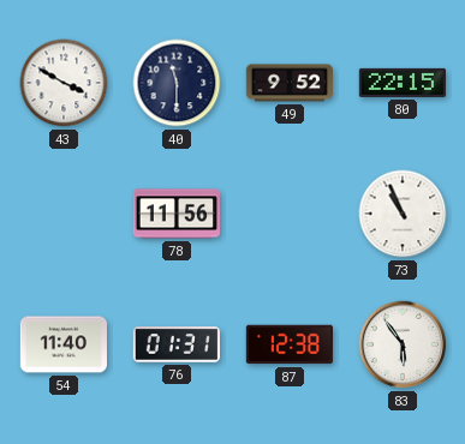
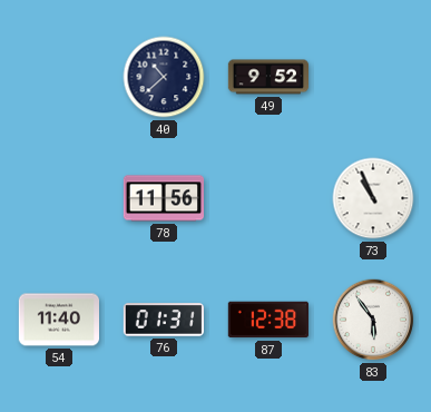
43: 3:50 -> none
40: 11:30 -> 10:38
80: 22:15 -> none
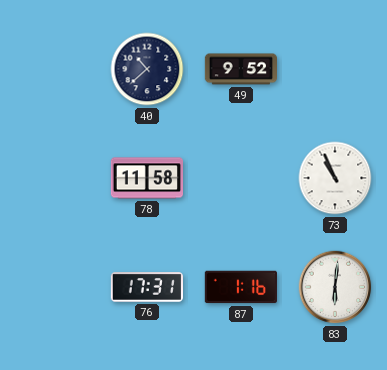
78: 11:56 -> 11:58
54: 11:40 -> none
76: 01:31 -> 17:31
87: 12:38 -> 1:16
83: 5:54 -> 6:01
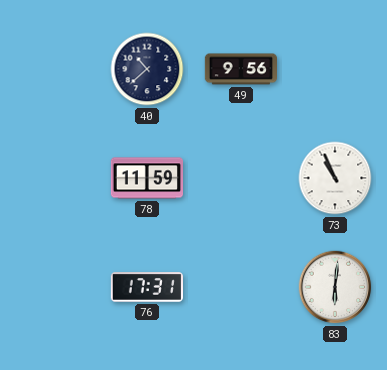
49: 9:52 -> 9:56
78: 11:58 -> 11:59
87: 1:16 -> none
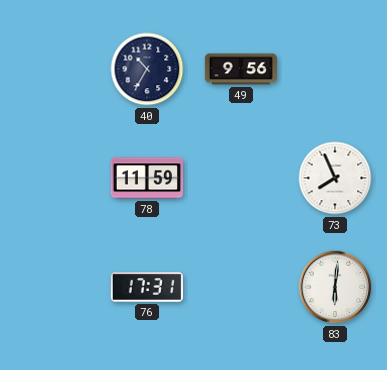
40: 10:38 -> 10:35
73: 10:56 -> 7:56
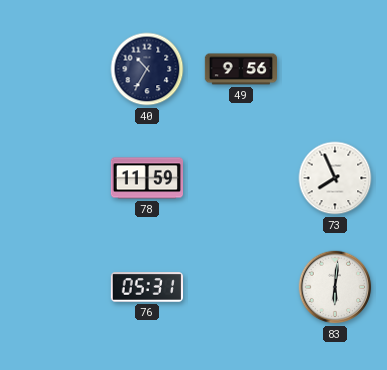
76: 17:31 -> 05:31
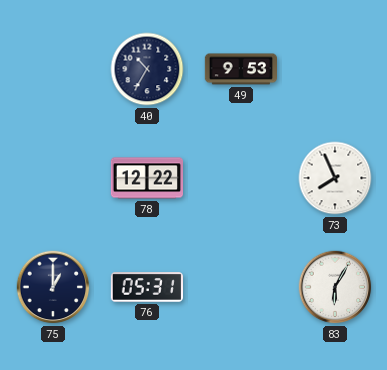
49: 9:56 -> 9:53
78: 11:59 -> 12:22
75: none -> 1:00
83: 6:01 -> 6:05
